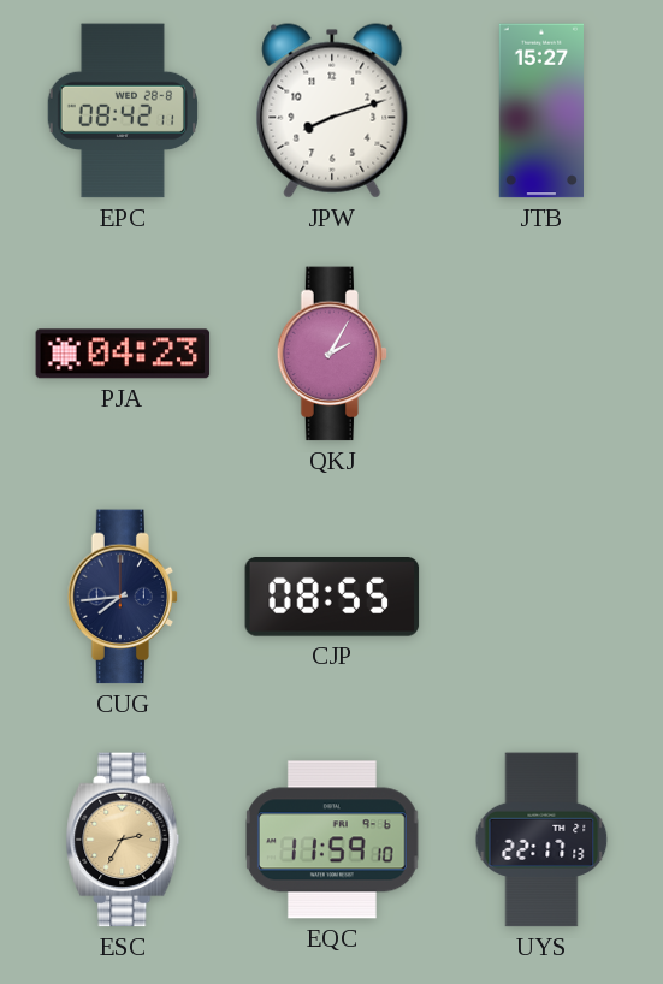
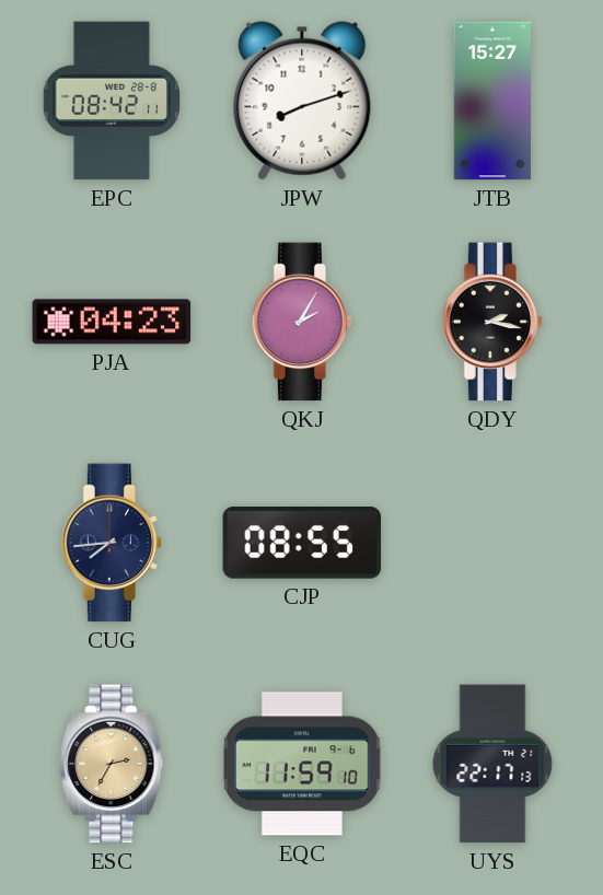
QDY: none -> 2:17
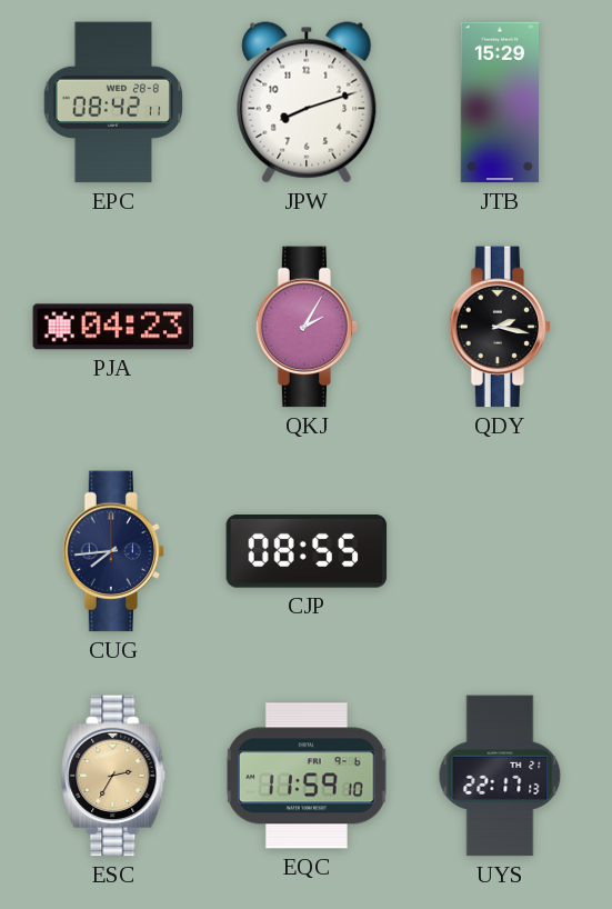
JTB: 15:27 -> 15:29
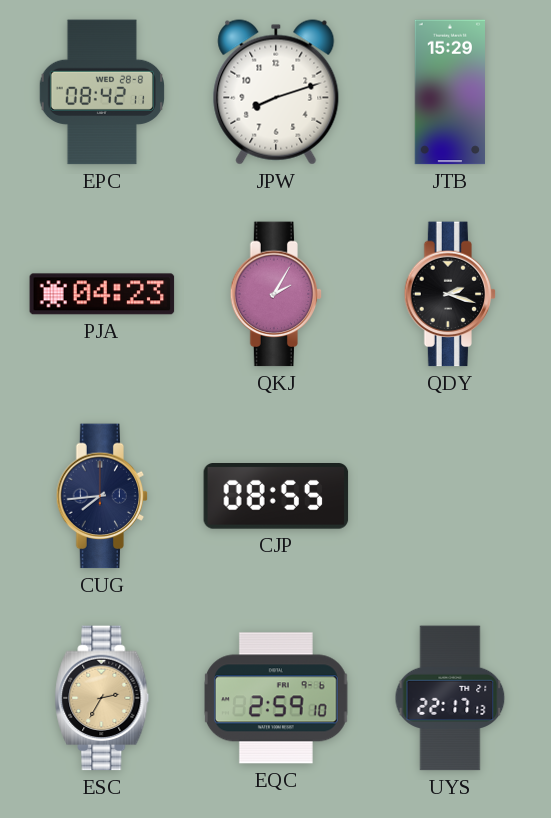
QDY: 2:17 -> 2:18
EQC: 11:59 -> 2:59
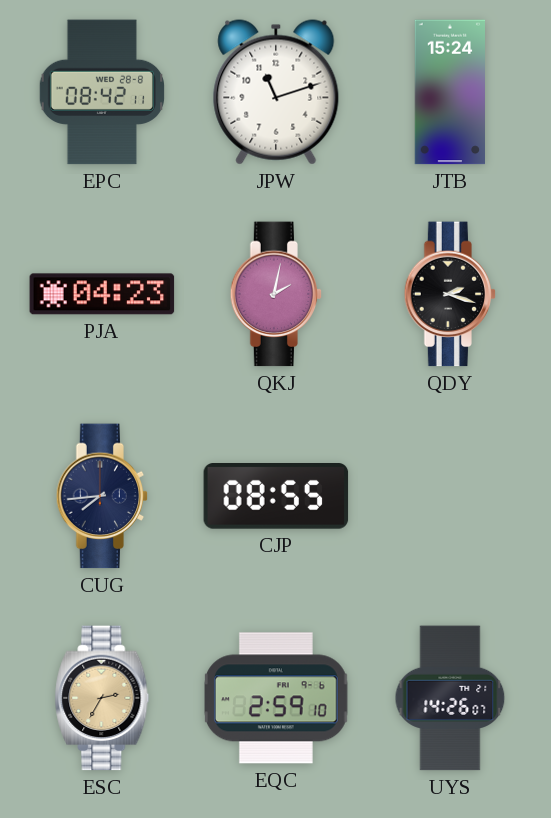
JPW: 8:12 -> 11:12
JTB: 15:29 -> 15:24
QKJ: 2:05 -> 2:02
UYS: 22:17 -> 14:26
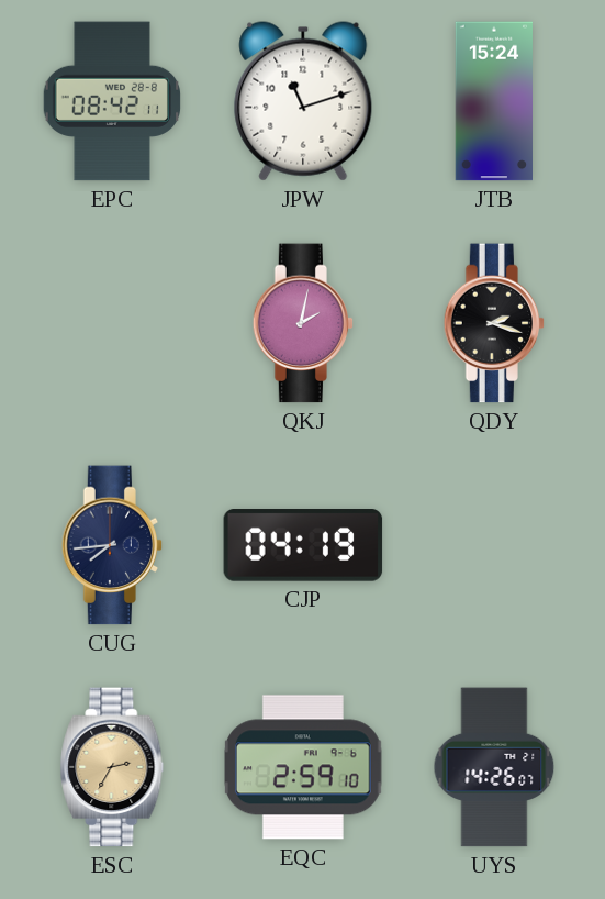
PJA: 04:23 -> none
CJP: 08:55 -> 04:19
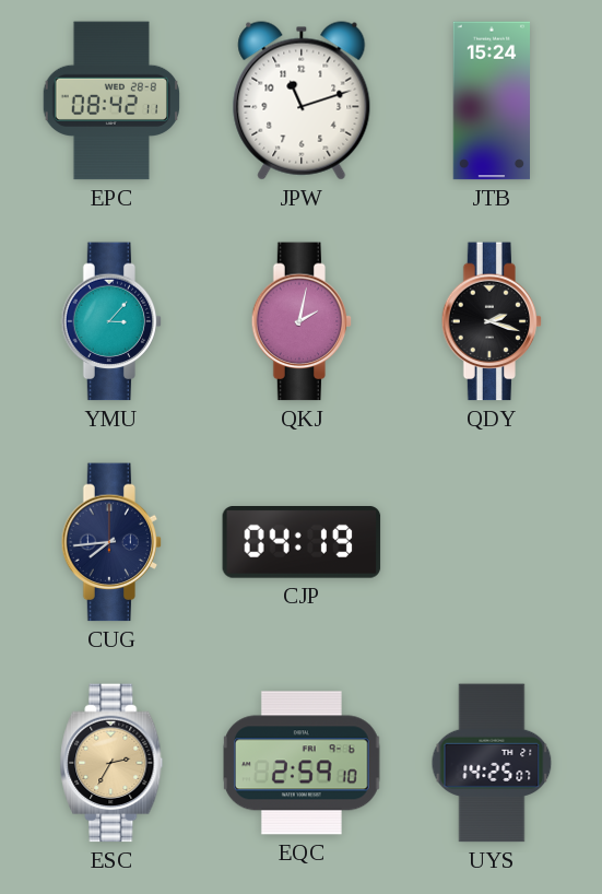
YMU: none -> 3:07
UYS: 14:26 -> 14:25
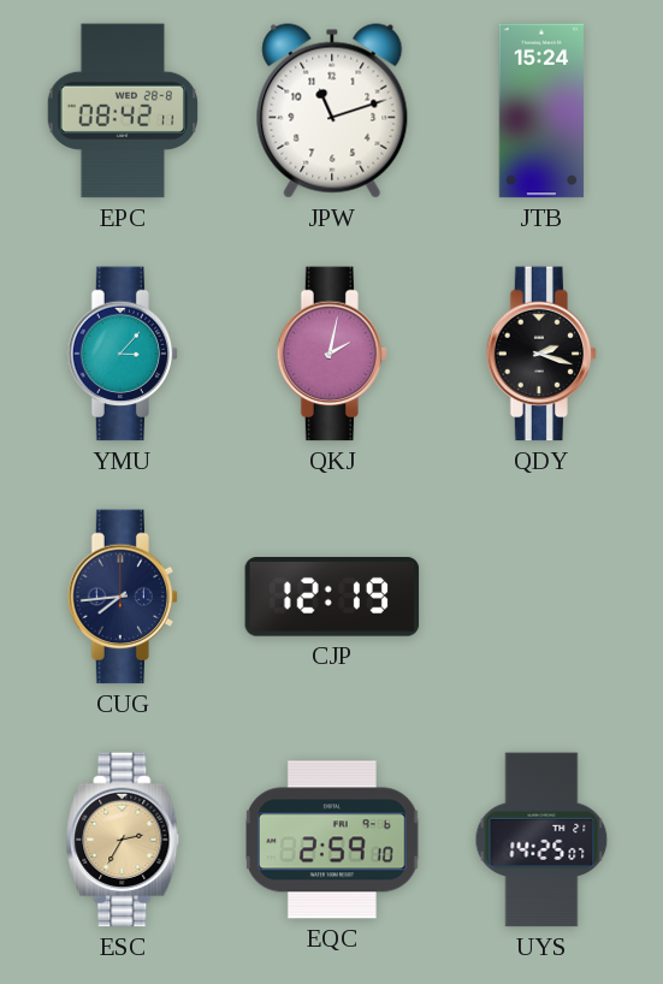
CJP: 04:19 -> 12:19
